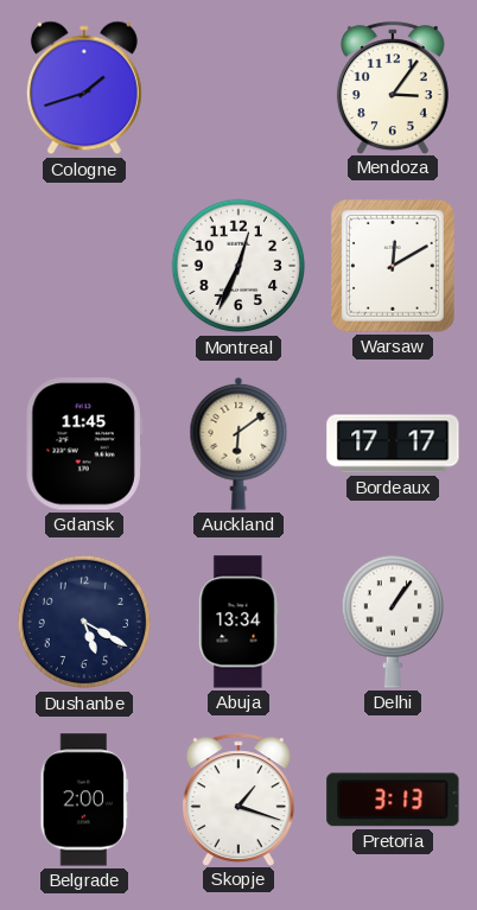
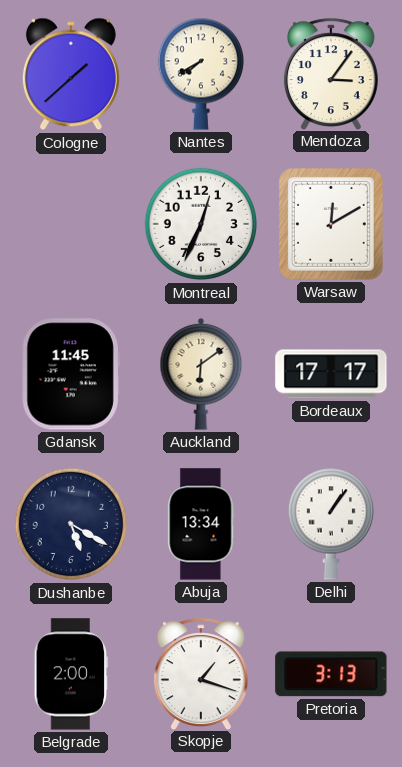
Cologne: 1:42 -> 1:38
Nantes: none -> 7:40
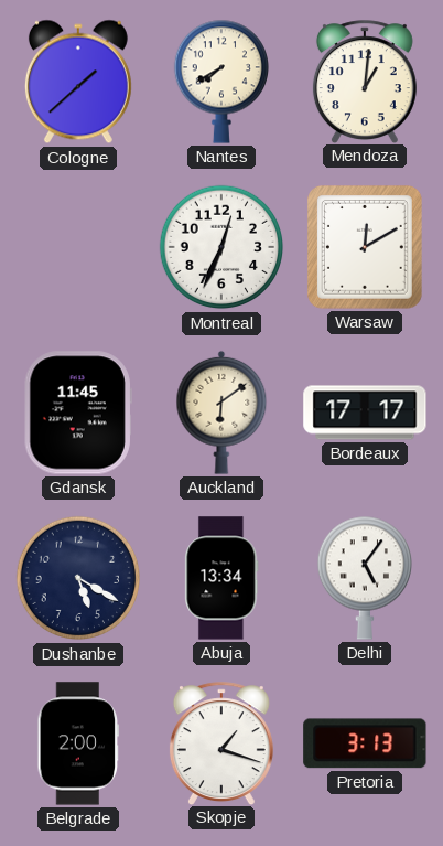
Mendoza: 3:06 -> 1:01
Delhi: 1:06 -> 5:06
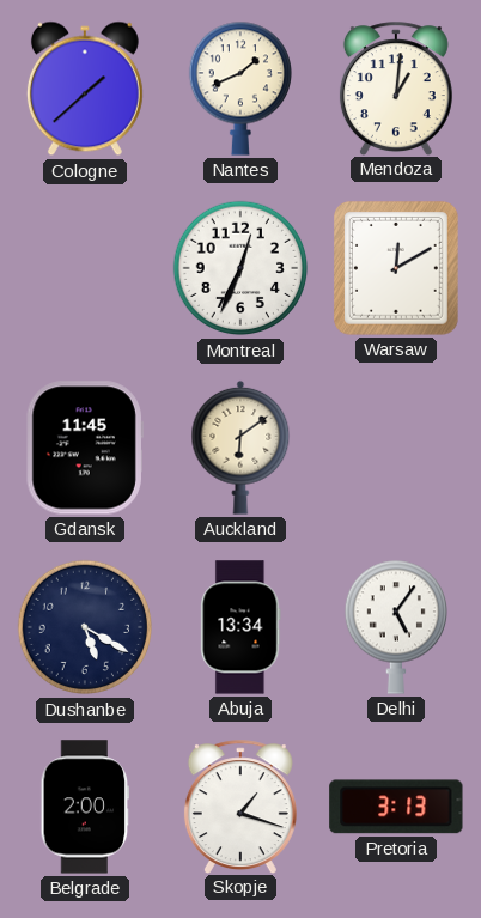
Nantes: 7:40 -> 1:41
Bordeaux: 17:17 -> none
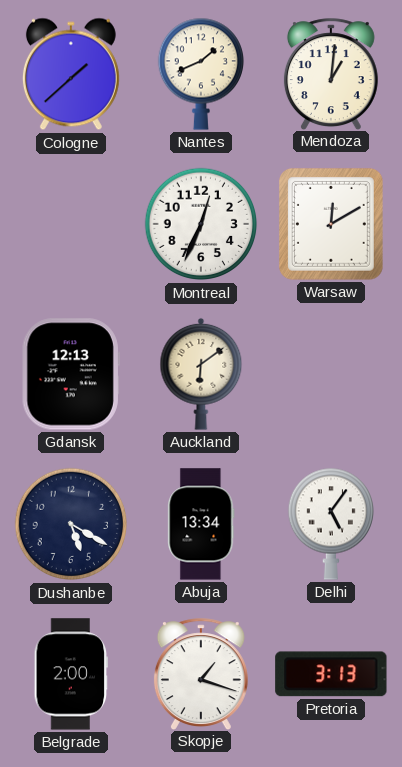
Gdansk: 11:45 -> 12:13
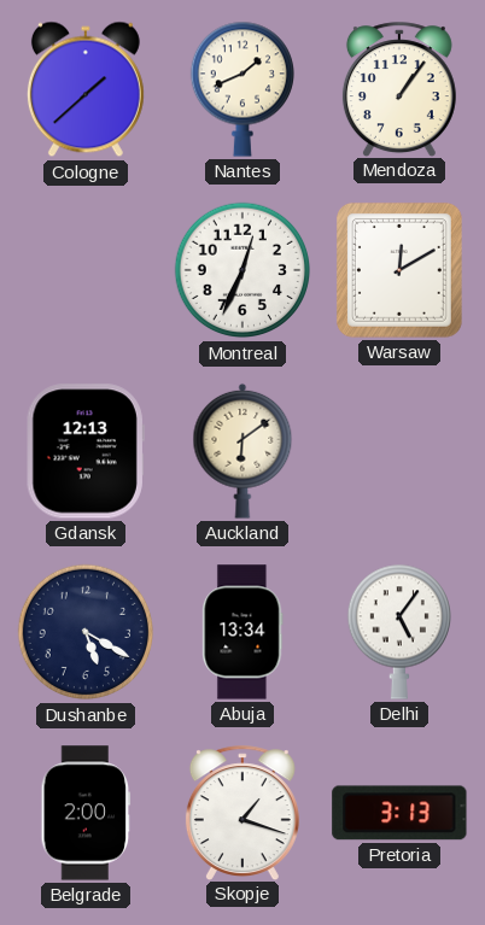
Mendoza: 1:01 -> 1:06
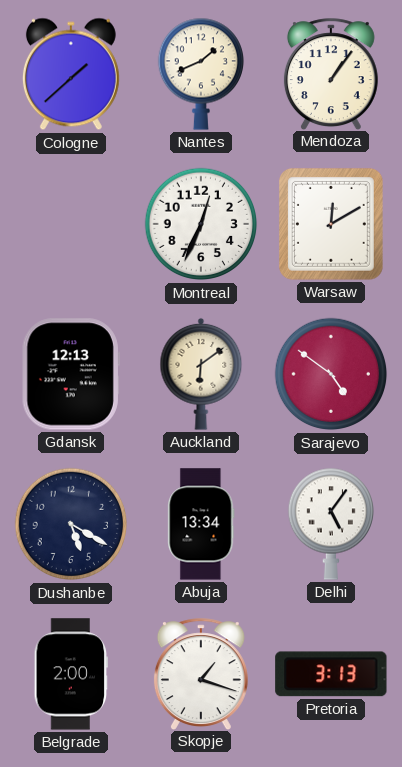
Sarajevo: none -> 4:51
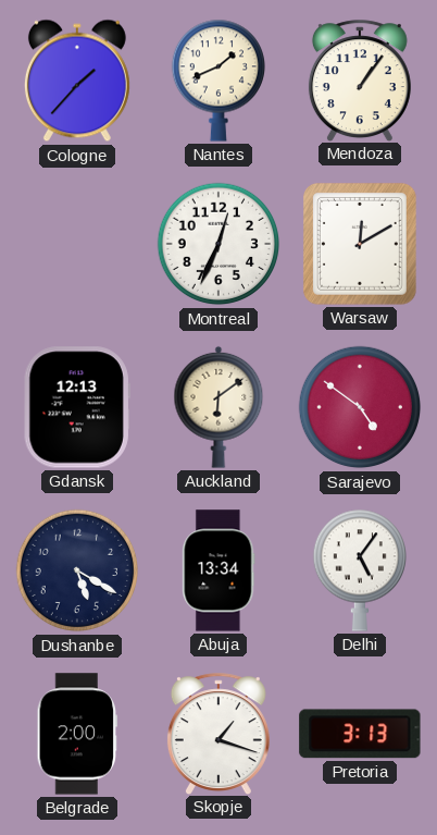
Cologne: 1:38 -> 1:37
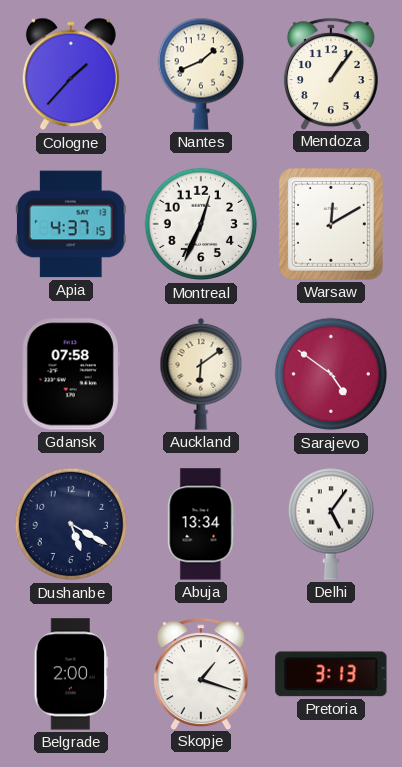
Apia: none -> 4:37
Gdansk: 12:13 -> 07:58
